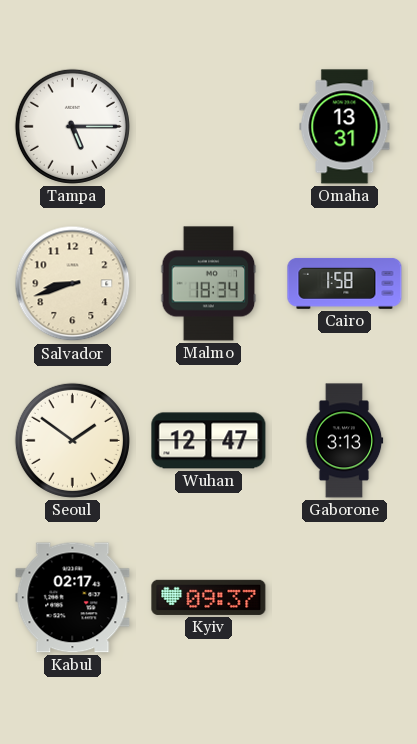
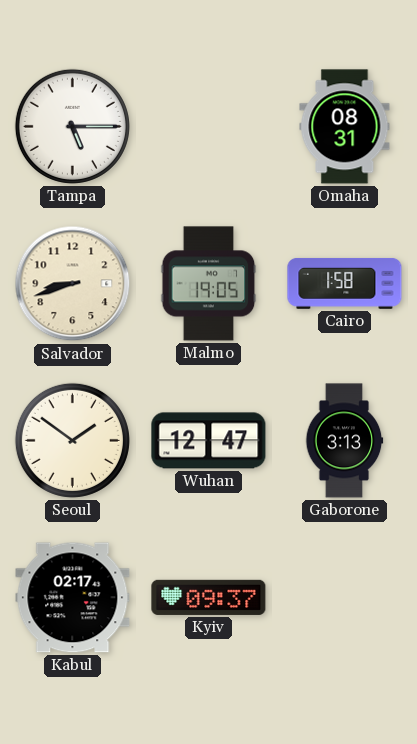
Omaha: 13:31 -> 08:31
Malmo: 18:34 -> 19:05
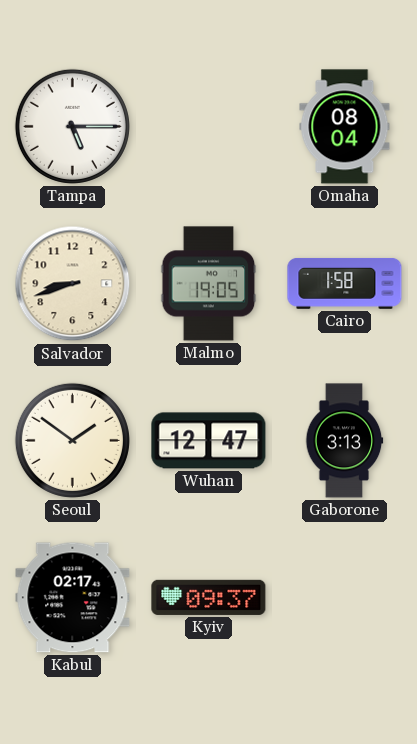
Omaha: 08:31 -> 08:04
